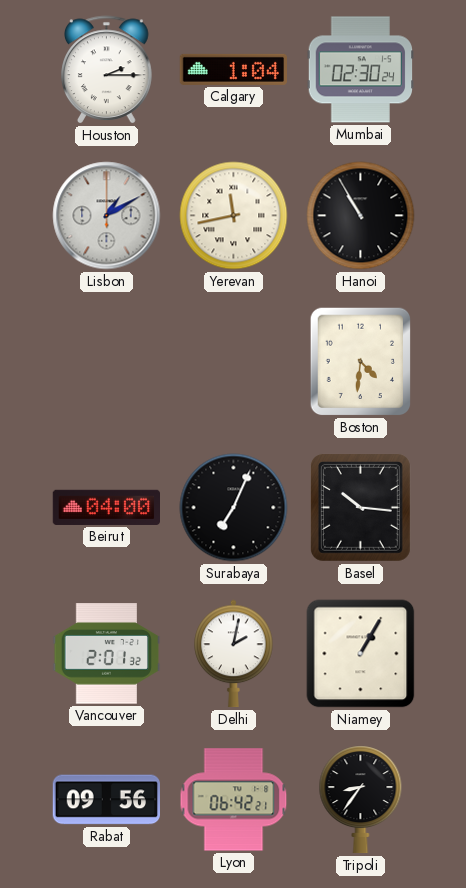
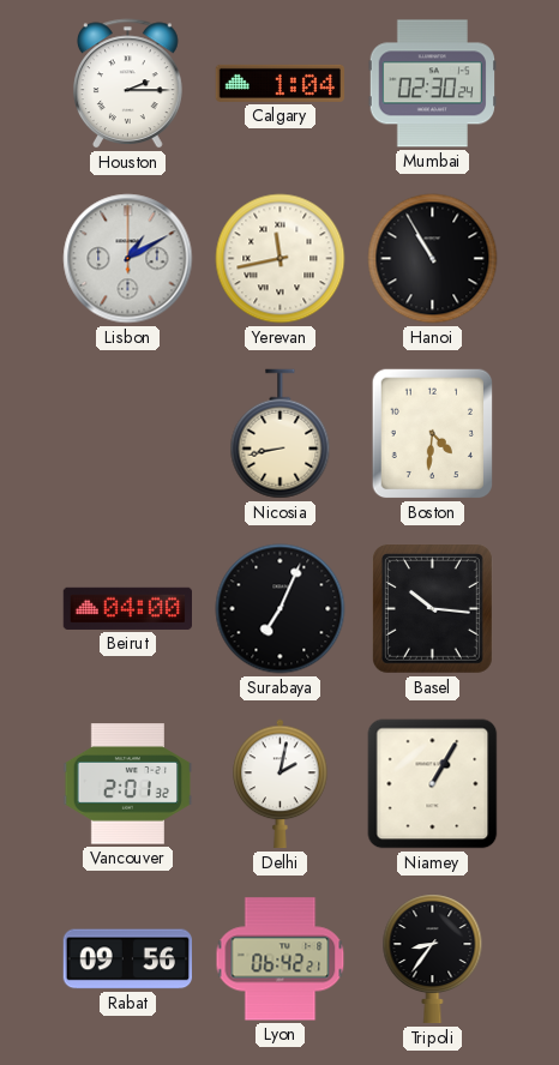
Nicosia: none -> 8:43
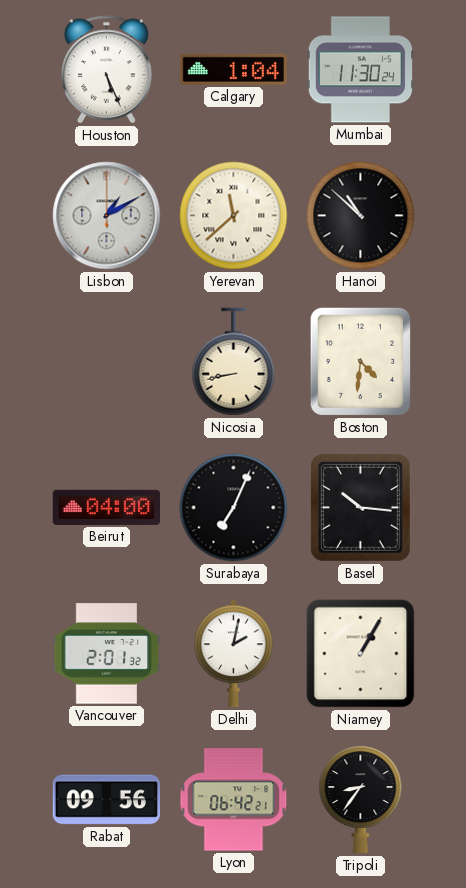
Houston: 2:15 -> 5:26
Mumbai: 02:30 -> 11:30
Yerevan: 11:43 -> 11:38
Hanoi: 10:55 -> 10:52
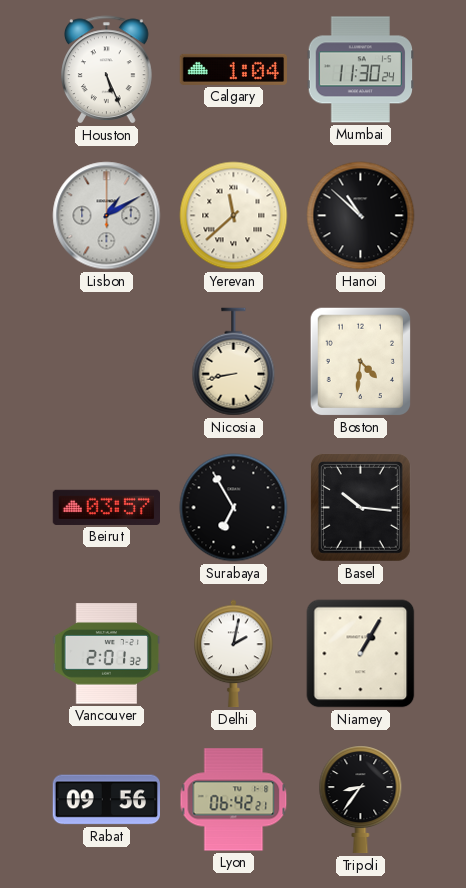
Beirut: 04:00 -> 03:57
Surabaya: 7:04 -> 6:55
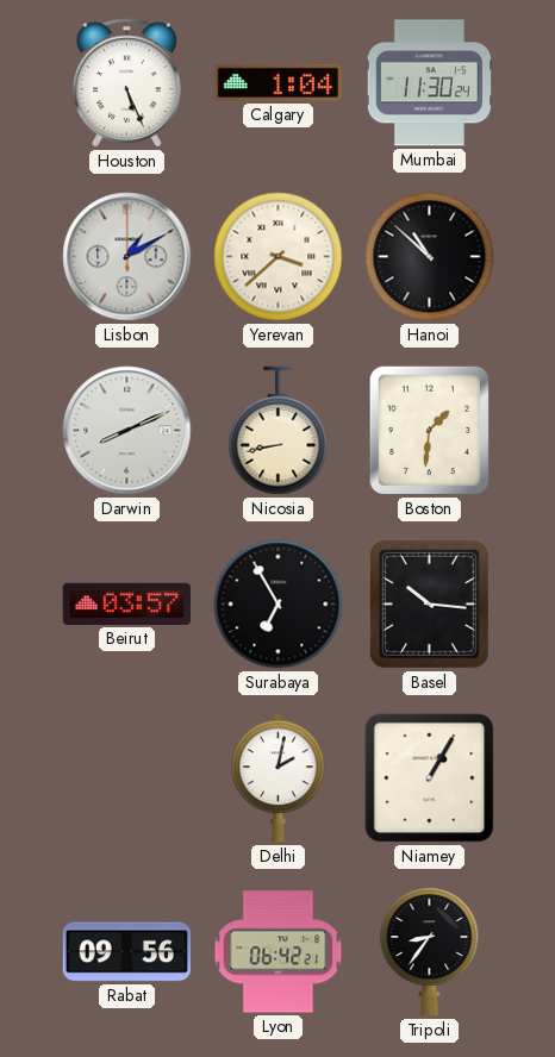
Yerevan: 11:38 -> 3:38
Darwin: none -> 8:11
Boston: 4:31 -> 1:31
Vancouver: 2:01 -> none
